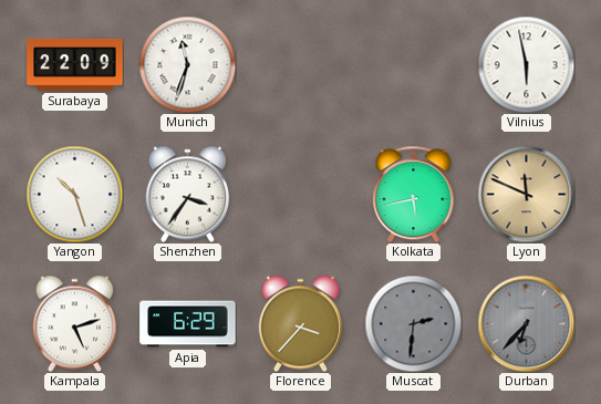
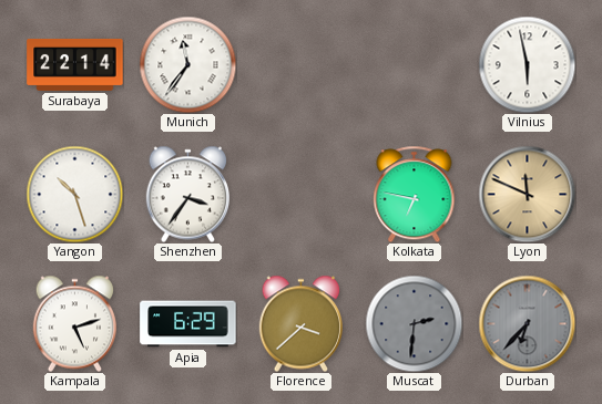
Surabaya: 22:09 -> 22:14
Munich: 11:33 -> 11:36
Kolkata: 5:43 -> 6:47
Florence: 3:37 -> 3:38
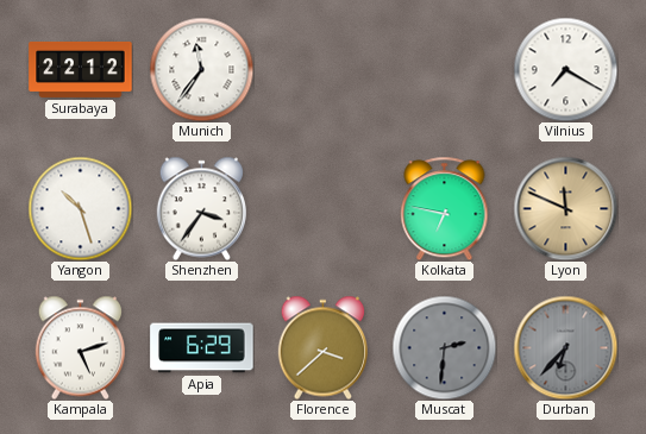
Surabaya: 22:14 -> 22:12
Vilnius: 5:58 -> 7:20
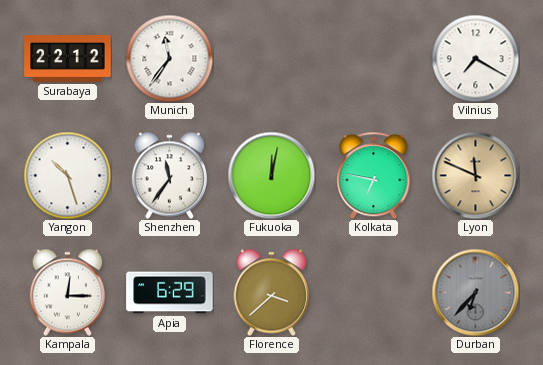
Shenzhen: 3:36 -> 11:36
Fukuoka: none -> 12:02
Kampala: 5:12 -> 12:15
Muscat: 2:31 -> none
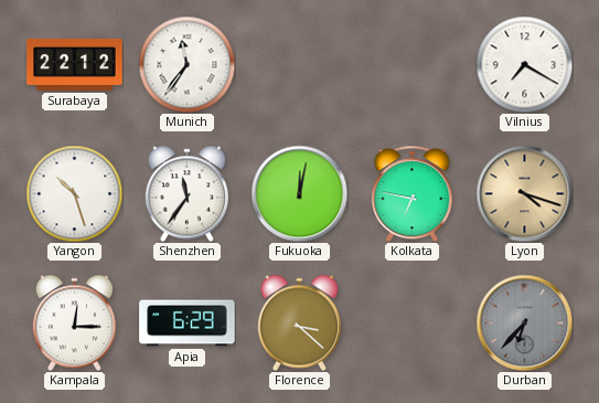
Lyon: 11:49 -> 4:18
Florence: 3:38 -> 3:22
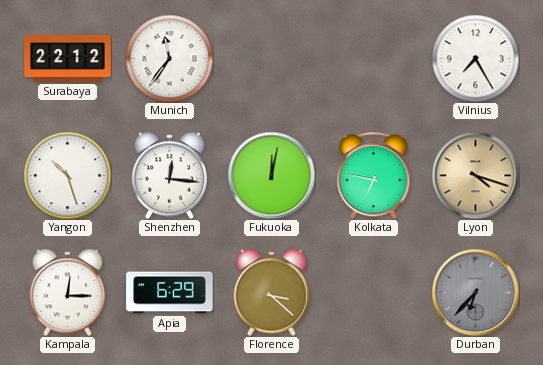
Vilnius: 7:20 -> 7:25
Shenzhen: 11:36 -> 12:16
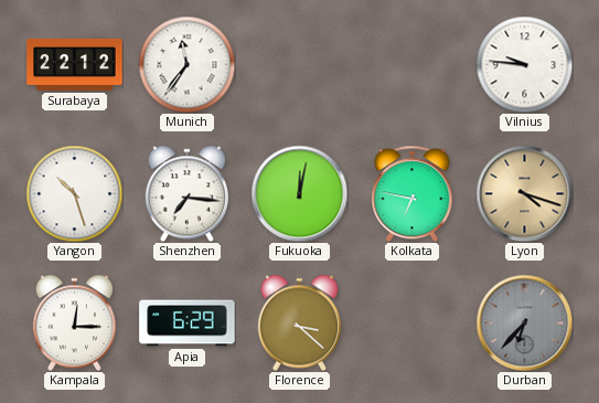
Vilnius: 7:25 -> 9:46
Shenzhen: 12:16 -> 7:16
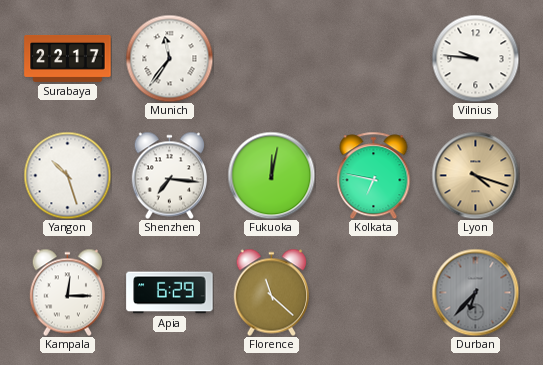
Surabaya: 22:12 -> 22:17
Florence: 3:22 -> 11:22
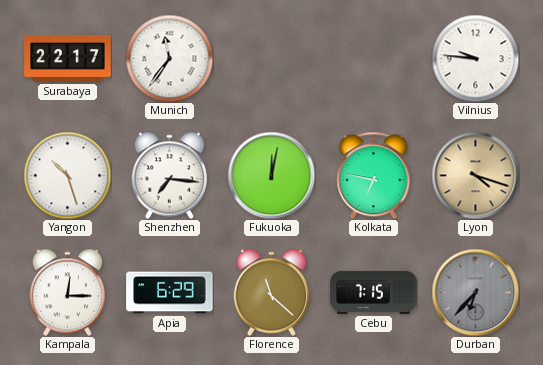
Cebu: none -> 7:15
